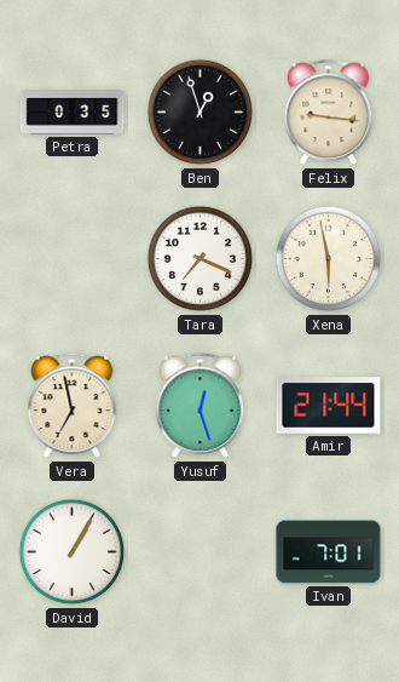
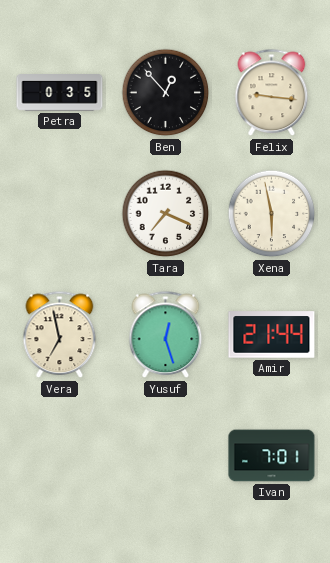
Ben: 12:57 -> 12:53
David: 1:05 -> none
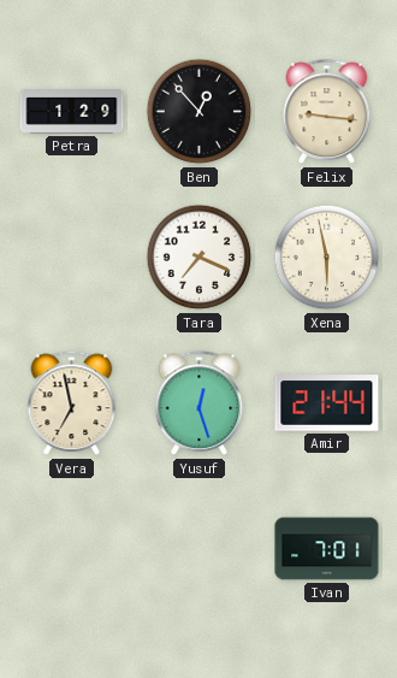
Petra: 0:35 -> 1:29
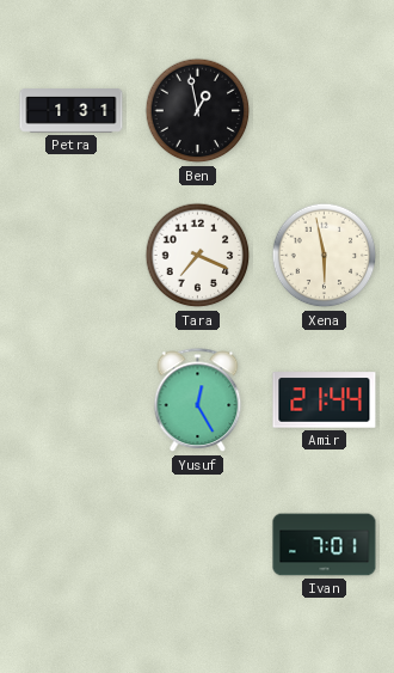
Petra: 1:29 -> 1:31
Ben: 12:53 -> 12:58
Felix: 9:16 -> none
Vera: 6:58 -> none
Yusuf: 12:27 -> 12:25
